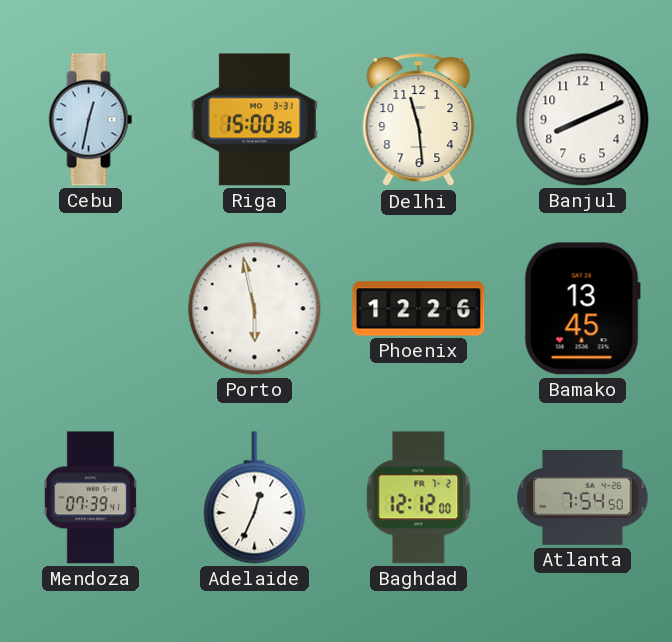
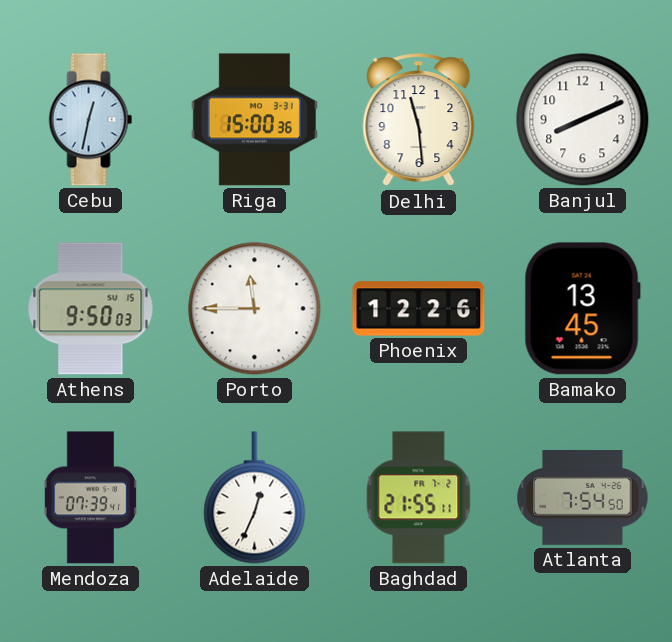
Athens: none -> 9:50
Porto: 5:58 -> 11:45
Baghdad: 12:12 -> 21:55
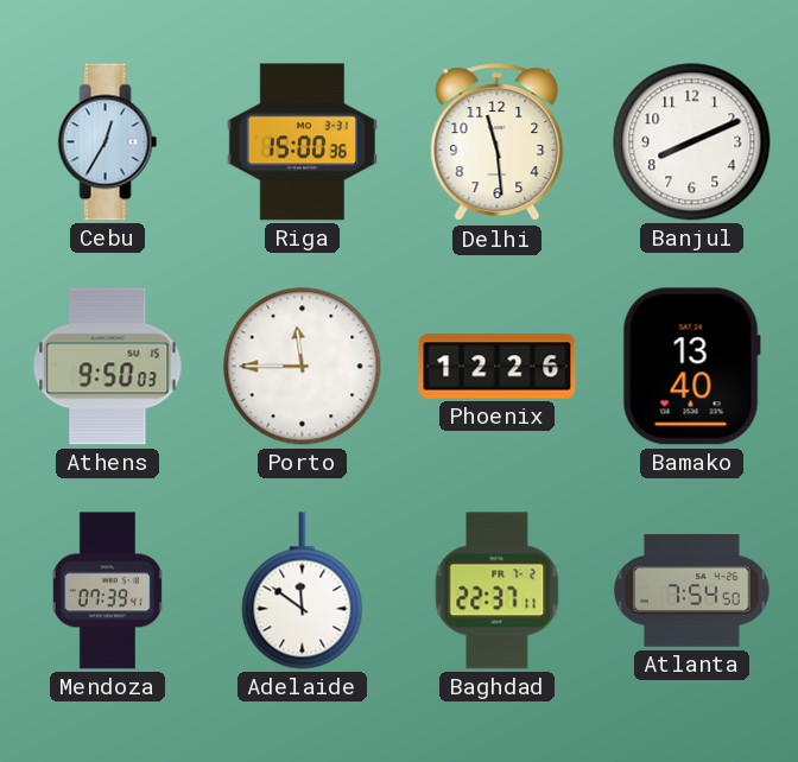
Cebu: 12:32 -> 12:35
Bamako: 13:45 -> 13:40
Adelaide: 12:34 -> 11:51
Baghdad: 21:55 -> 22:37
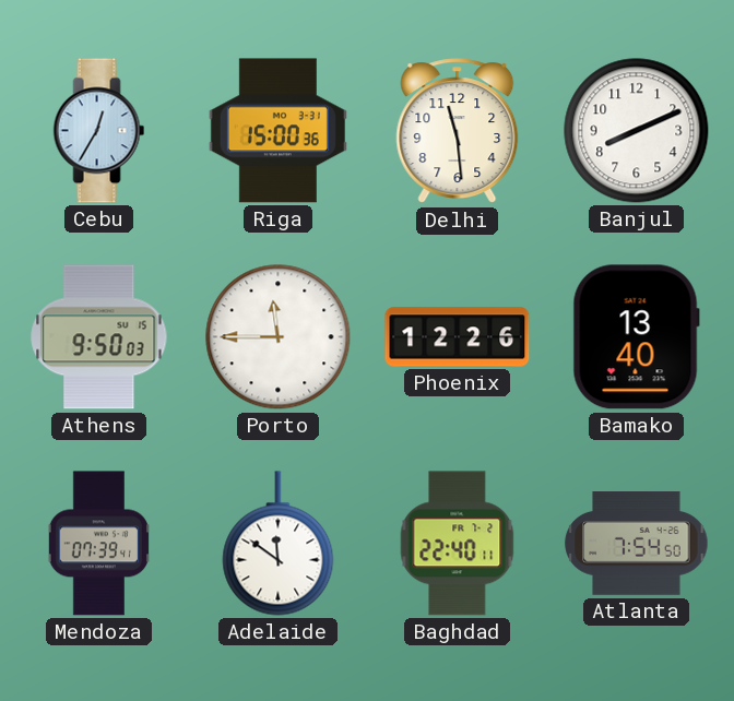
Baghdad: 22:37 -> 22:40
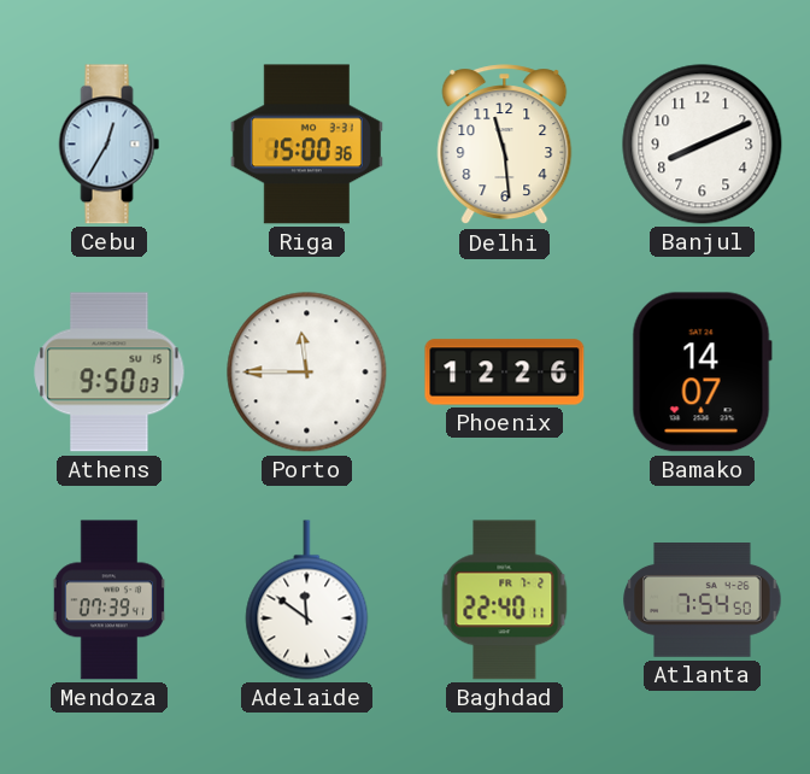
Bamako: 13:40 -> 14:07
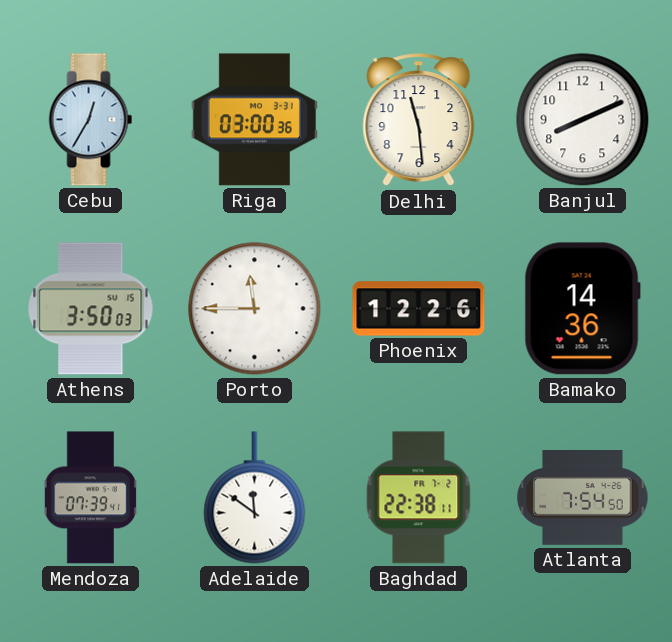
Riga: 15:00 -> 03:00
Athens: 9:50 -> 3:50
Bamako: 14:07 -> 14:36
Baghdad: 22:40 -> 22:38
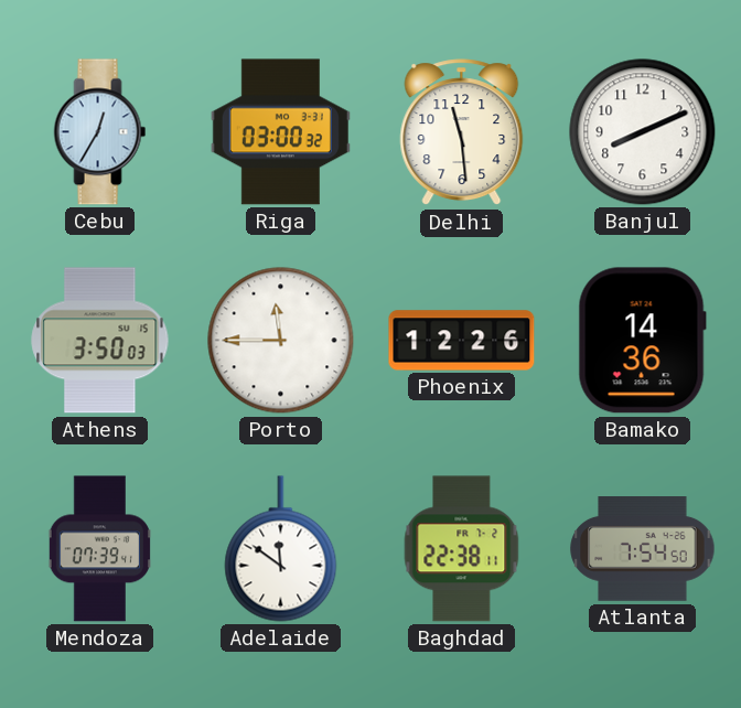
Riga: 03:00:36 -> 03:00:32
